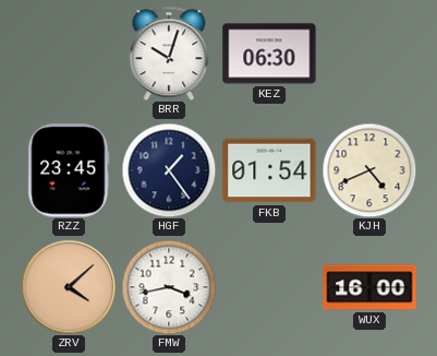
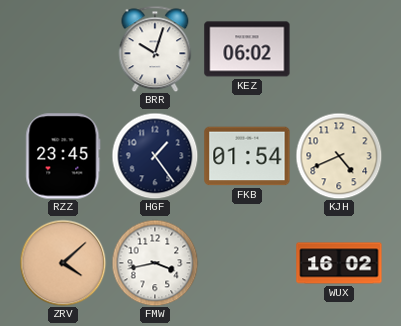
KEZ: 06:30 -> 06:02
WUX: 16:00 -> 16:02
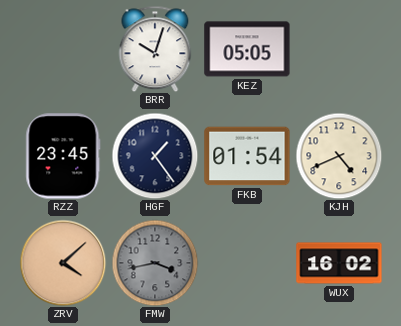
KEZ: 06:02 -> 05:05
FMW dial: white -> grey
